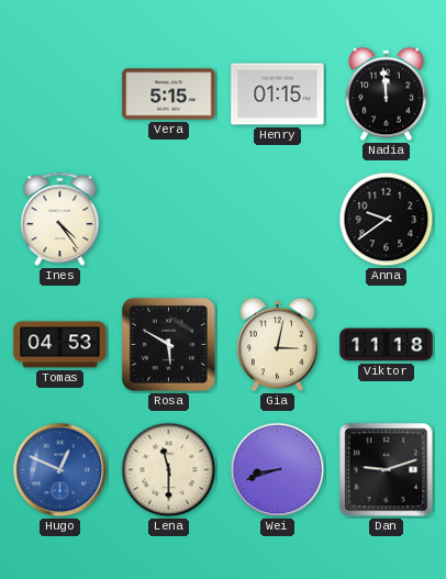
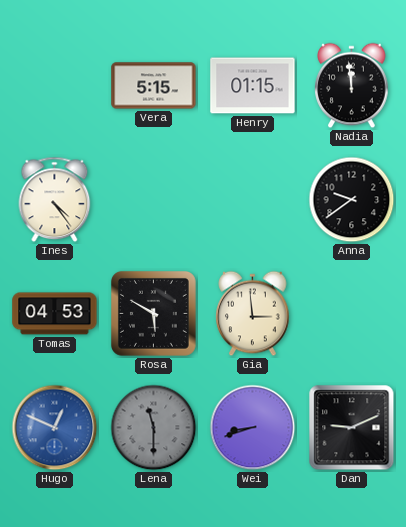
Gia: 3:02 -> 2:59
Viktor: 11:18 -> none
Lena dial: cream -> grey
Dan: 9:12 -> 9:11
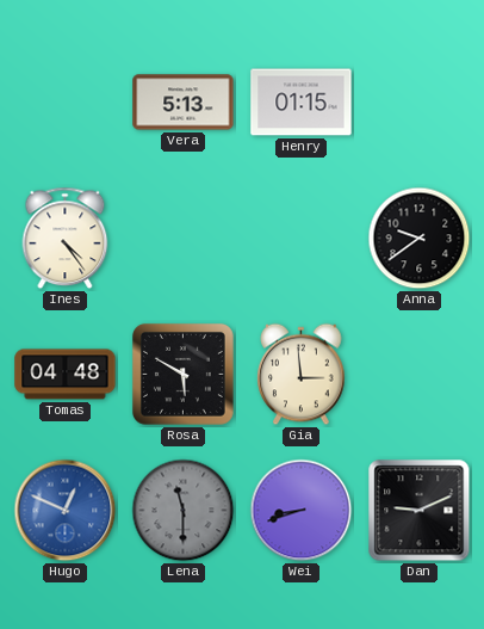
Vera: 5:15 -> 5:13
Nadia: 11:59 -> none
Tomas: 04:53 -> 04:48
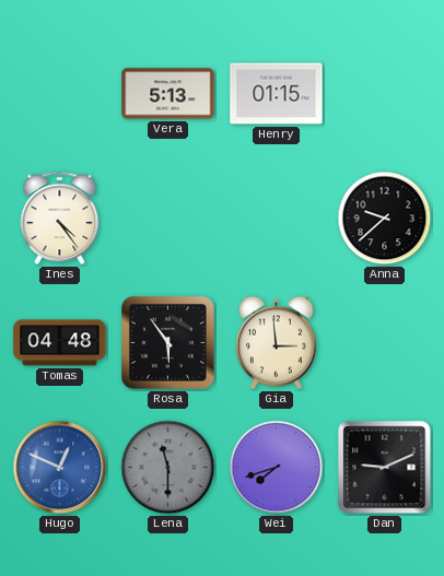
Anna: 9:39 -> 9:38
Rosa: 5:50 -> 5:54
Wei: 8:42 -> 7:42
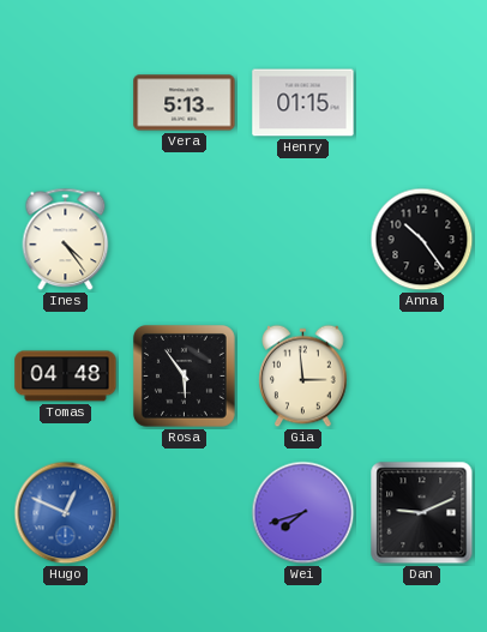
Anna: 9:38 -> 10:24
Lena: 11:30 -> none
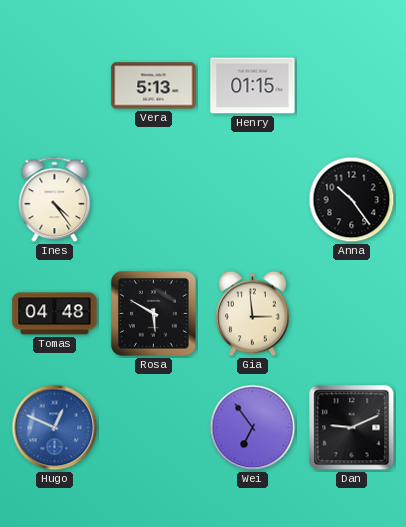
Rosa: 5:54 -> 5:50
Wei: 7:42 -> 6:54
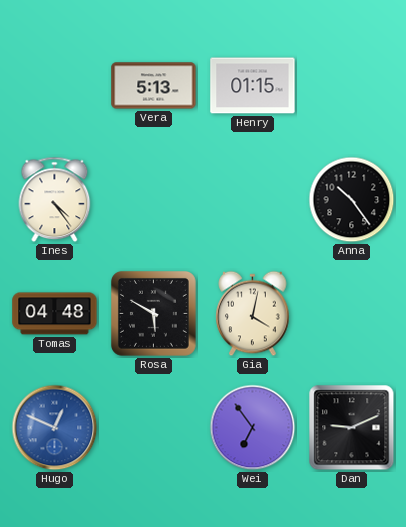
Gia: 2:59 -> 4:02
